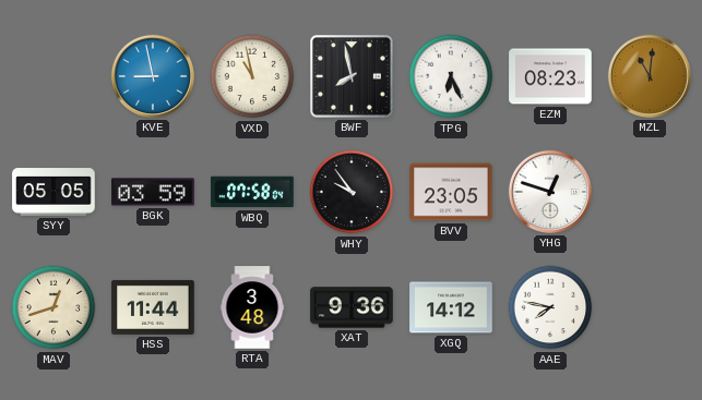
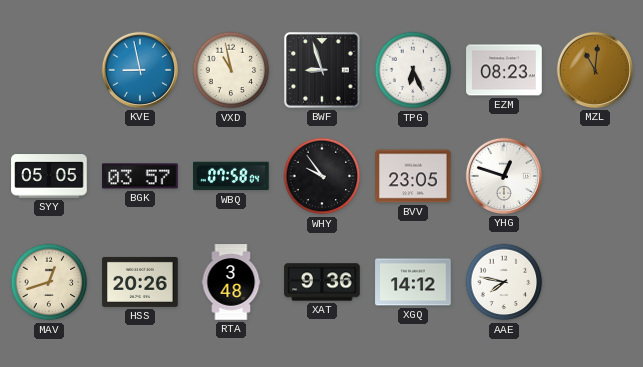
BWF: 7:58 -> 8:57
BGK: 03:59 -> 03:57
HSS: 11:44 -> 20:26
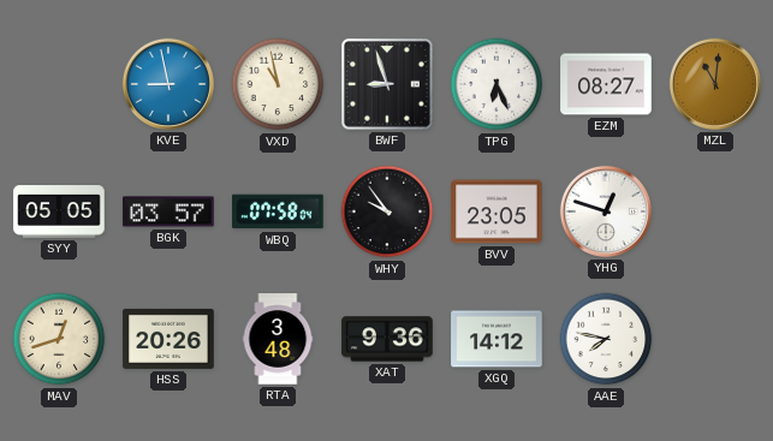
EZM: 08:23 -> 08:27
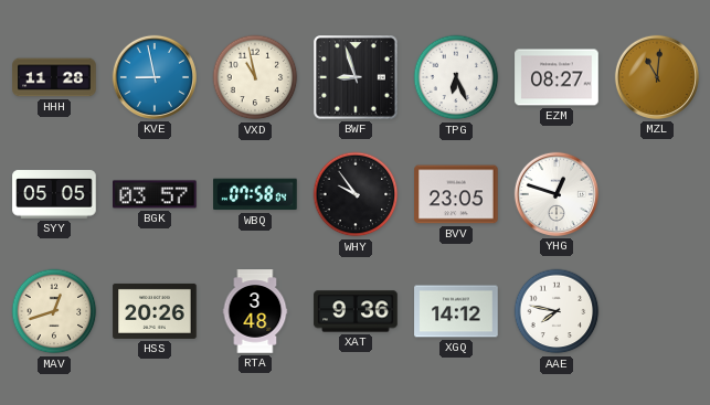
HHH: none -> 11:28
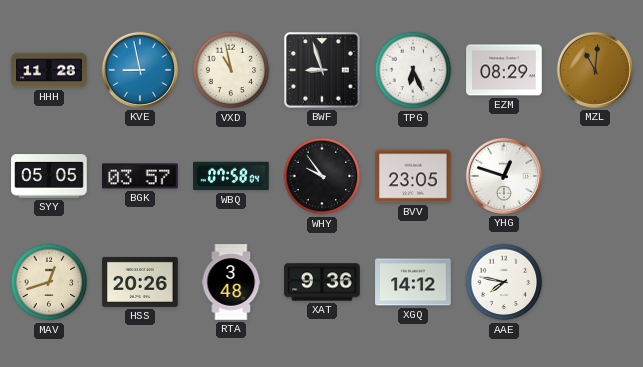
EZM: 08:27 -> 08:29
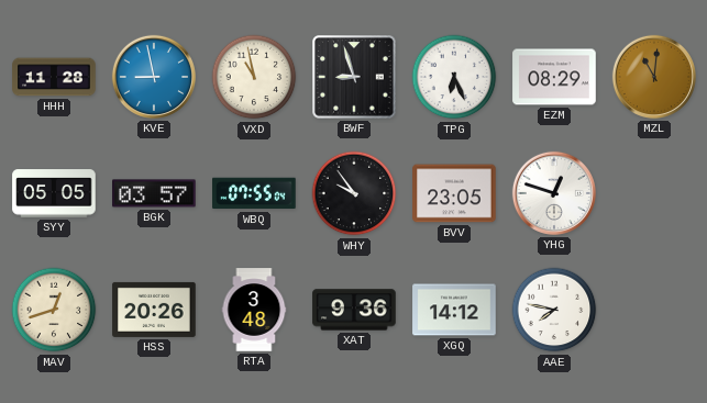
WBQ: 07:58 -> 07:55
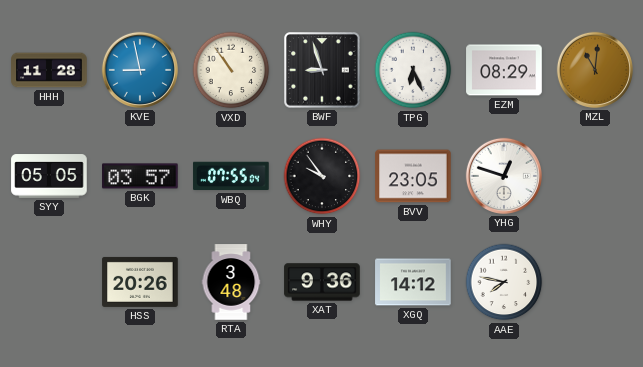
VXD: 10:58 -> 10:54
MAV: 12:42 -> none
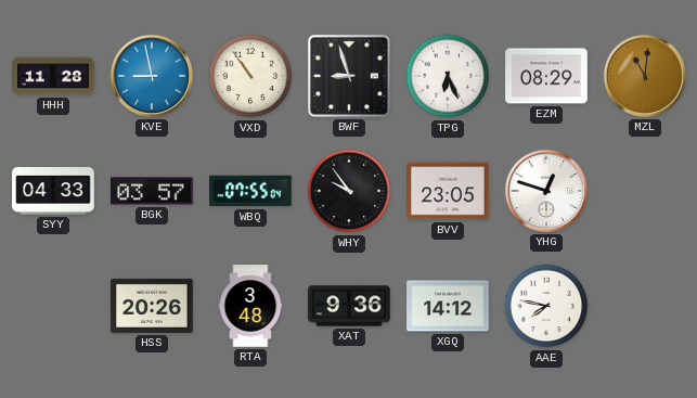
SYY: 05:05 -> 04:33
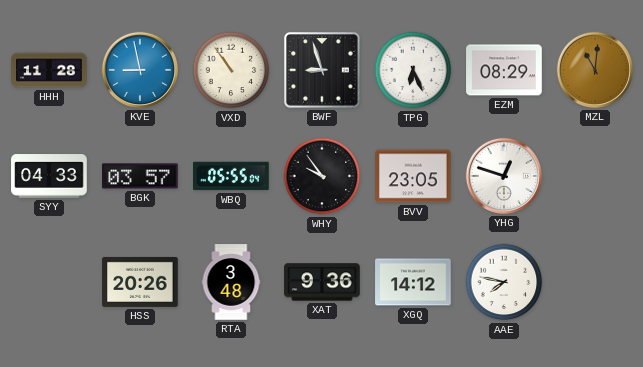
WBQ: 07:55 -> 05:55
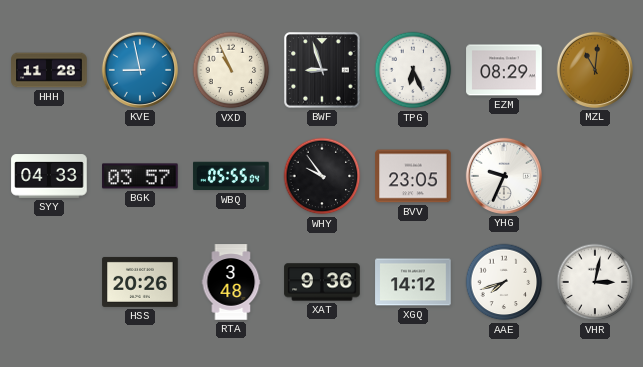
VXD: 10:54 -> 10:56
YHG: 12:48 -> 9:34
AAE: 7:47 -> 7:42
VHR: none -> 3:02
